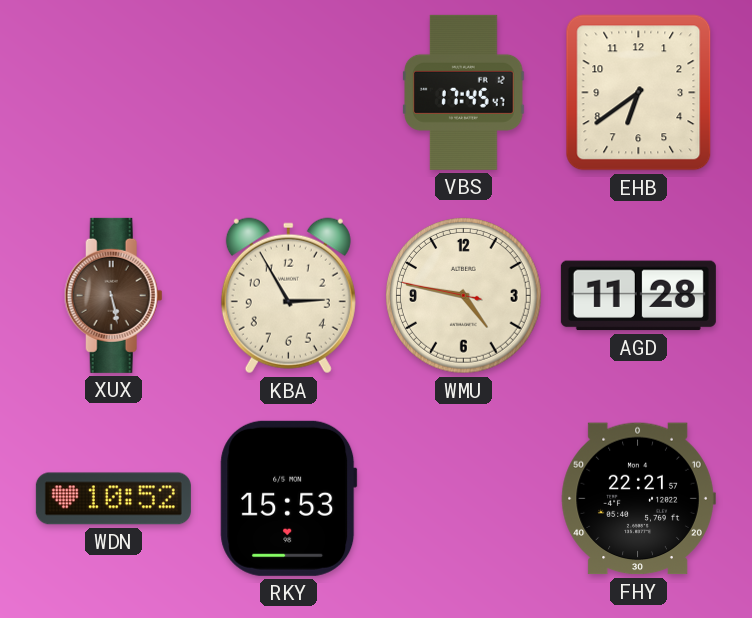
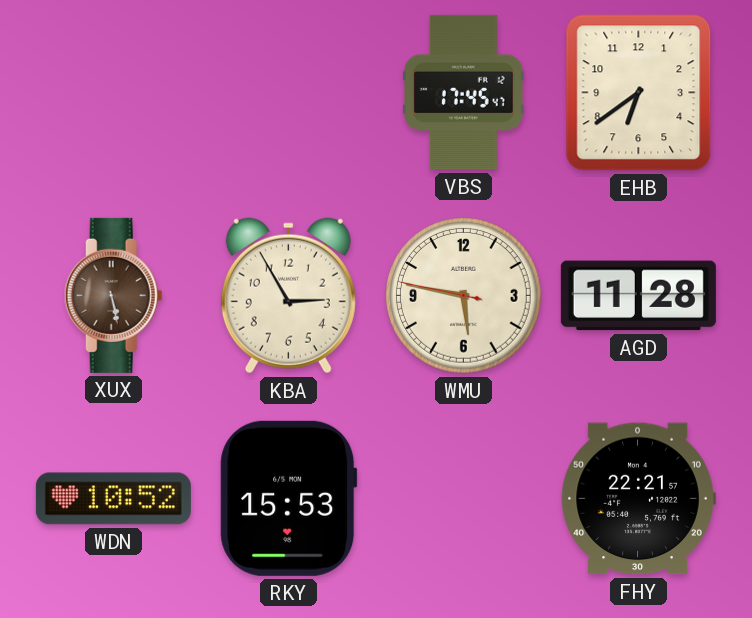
WMU: 4:46 -> 5:46
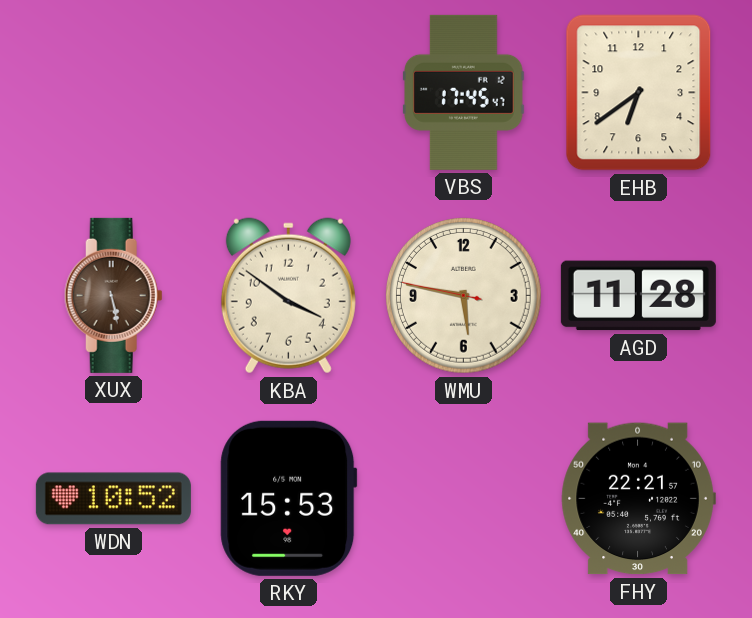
KBA: 2:55 -> 3:51
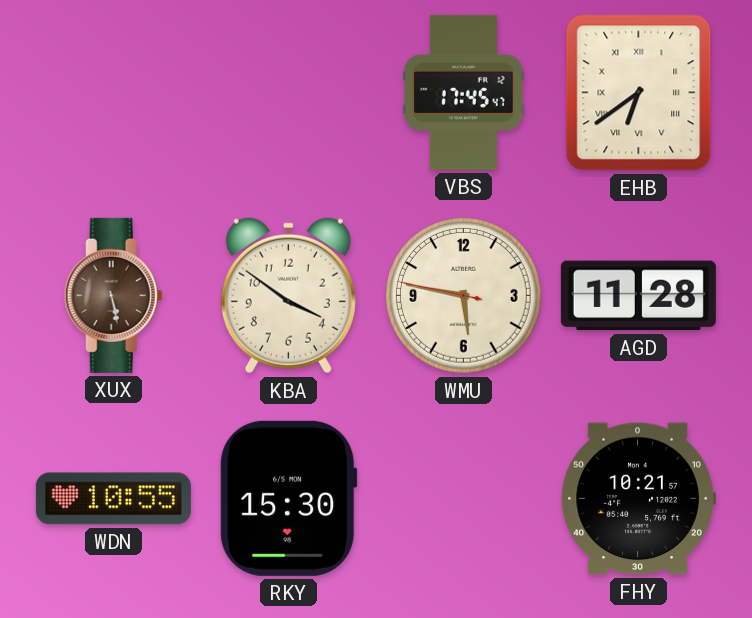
EHB numerals: Arabic -> Roman
WDN: 10:52 -> 10:55
RKY: 15:53 -> 15:30
FHY: 22:21 -> 10:21
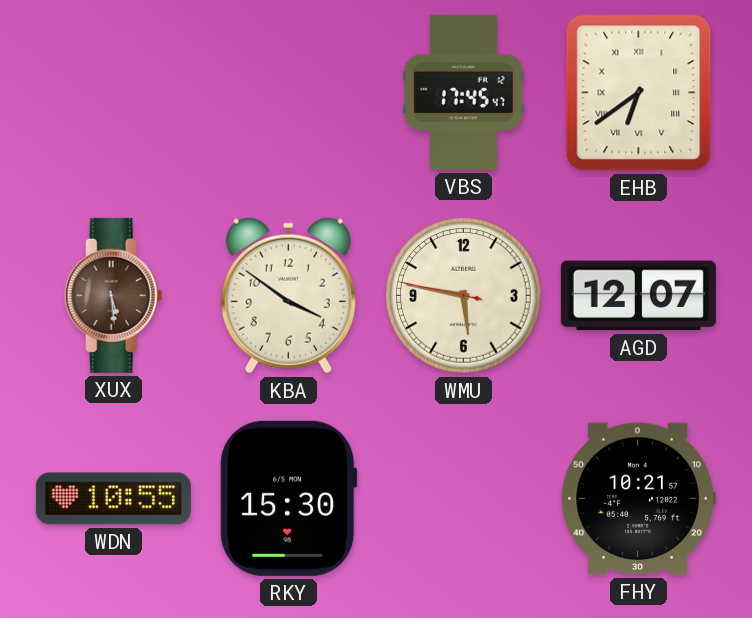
XUX: 5:28 -> 5:29
AGD: 11:28 -> 12:07
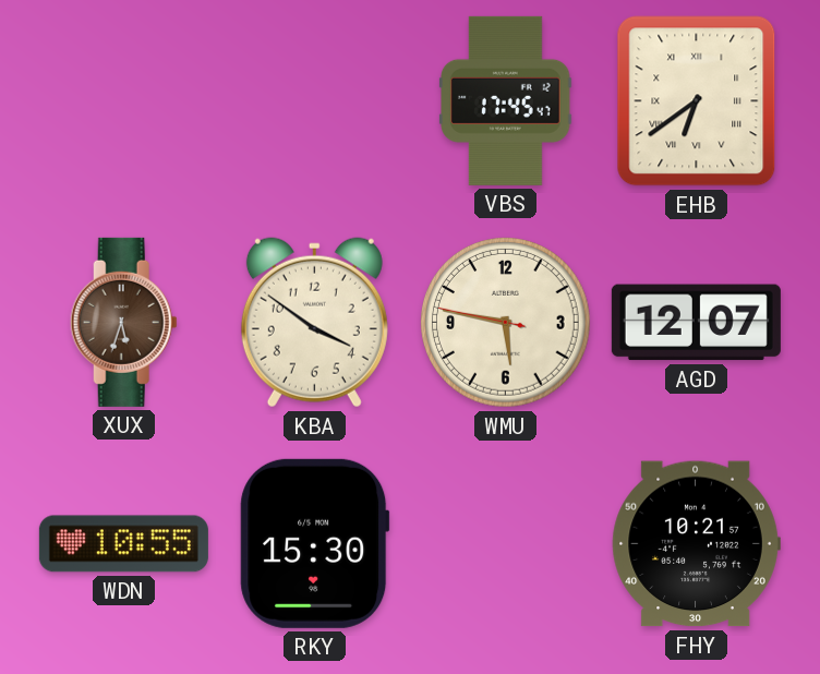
XUX: 5:29 -> 5:33
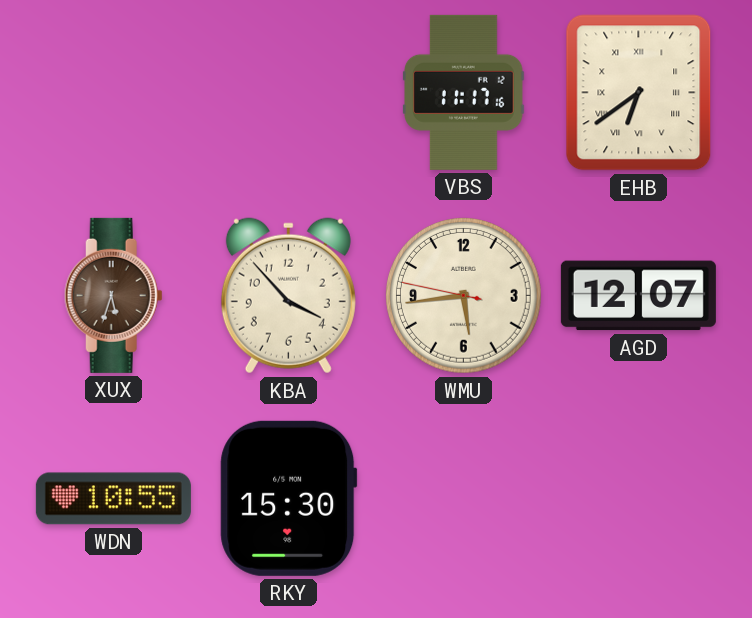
VBS: 17:45 -> 11:17
KBA: 3:51 -> 3:53
WMU: 5:46 -> 5:43
FHY: 10:21 -> none
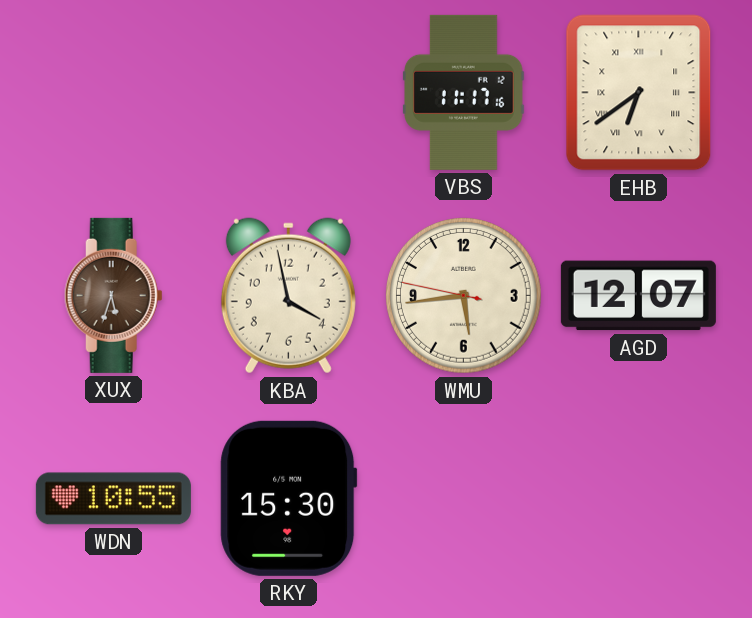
KBA: 3:53 -> 3:58
